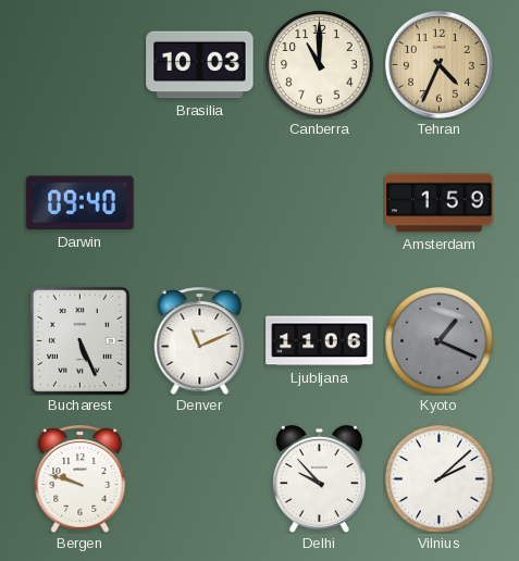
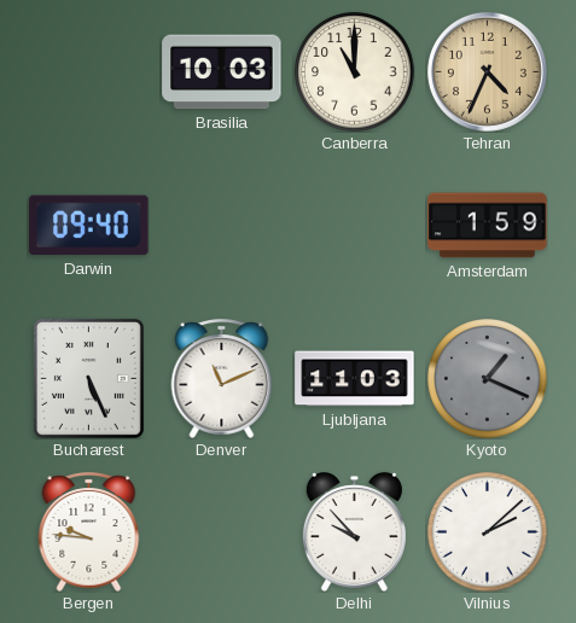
Ljubljana: 11:06 -> 11:03
Bergen: 9:48 -> 9:46
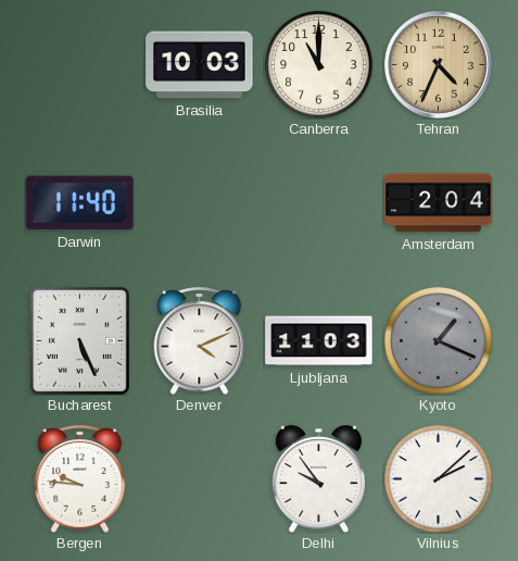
Darwin: 09:40 -> 11:40
Amsterdam: 1:59 -> 2:04
Denver: 11:11 -> 4:11
Delhi: 9:53 -> 9:54
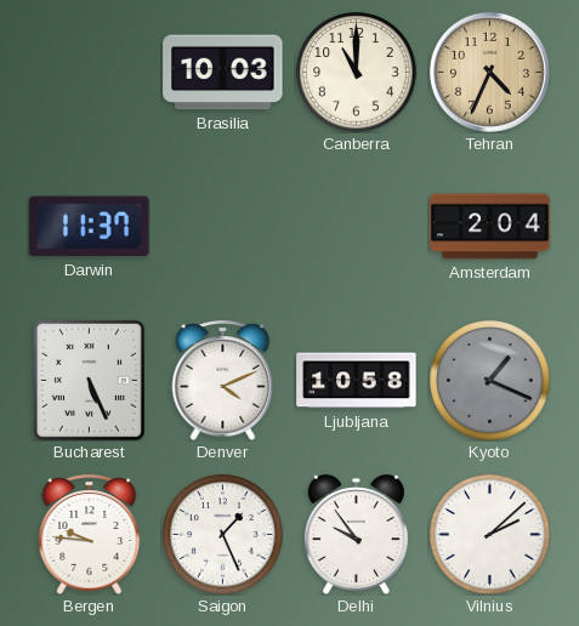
Darwin: 11:40 -> 11:37
Ljubljana: 11:03 -> 10:58
Saigon: none -> 1:26
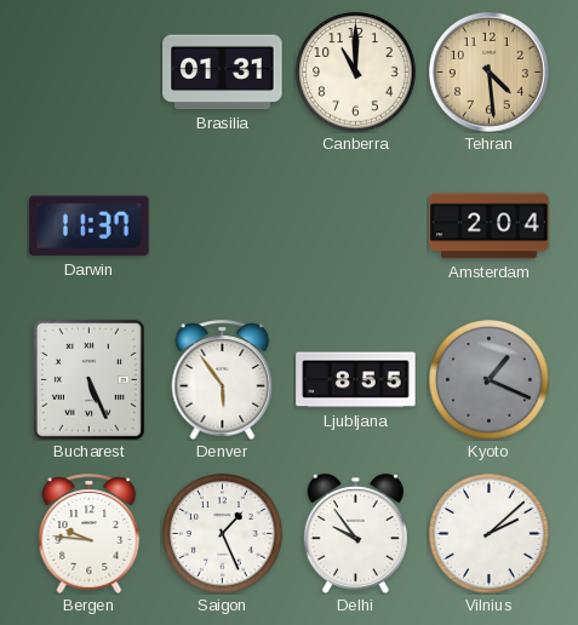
Brasilia: 10:03 -> 01:31
Tehran: 4:34 -> 4:29
Denver: 4:11 -> 5:54
Ljubljana: 10:58 -> 8:55
